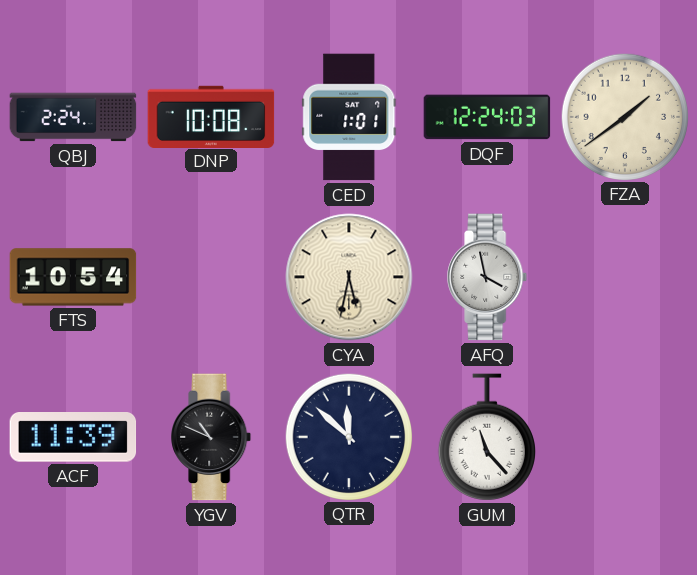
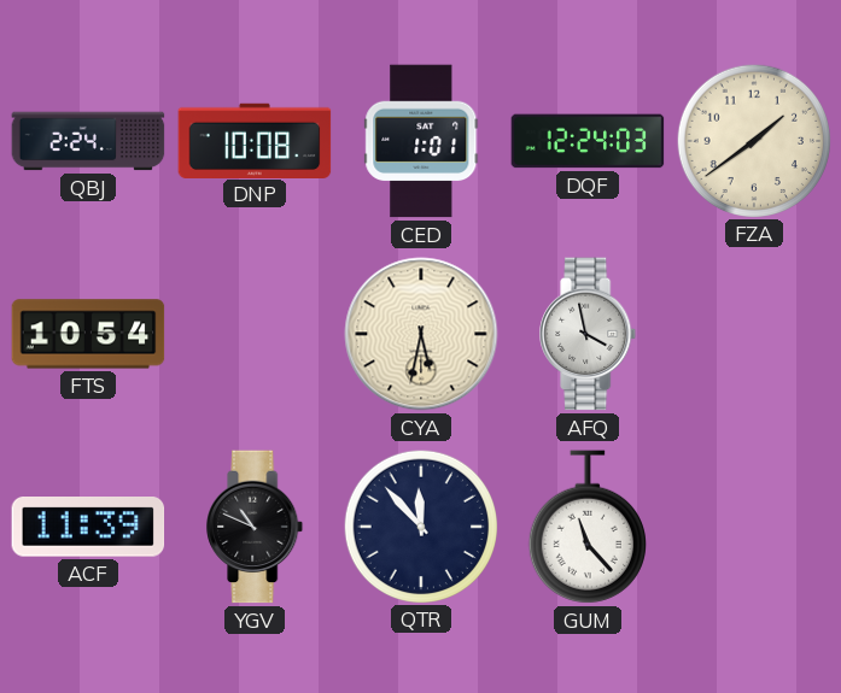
QTR: 11:52 -> 11:53
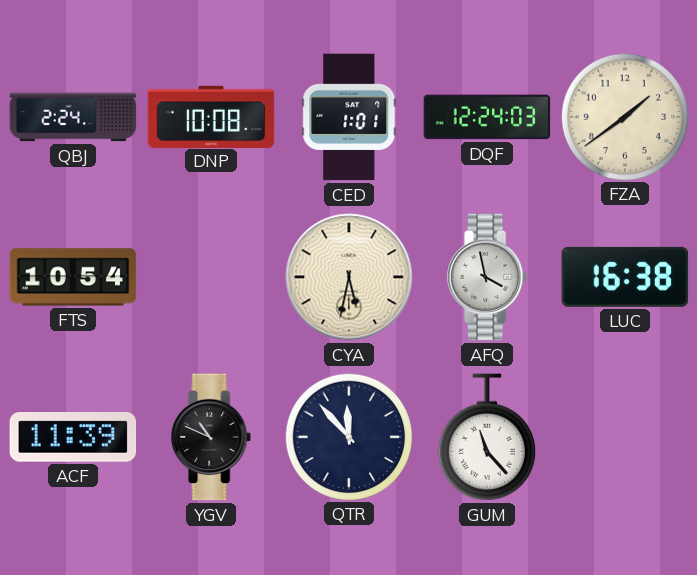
LUC: none -> 16:38
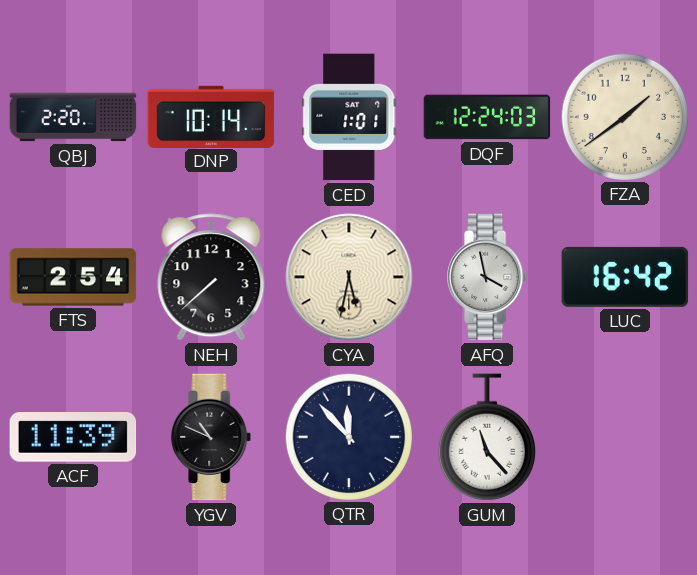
QBJ: 2:24 -> 2:20
DNP: 10:08 -> 10:14
FTS: 10:54 -> 2:54
NEH: none -> 7:38
LUC: 16:38 -> 16:42
